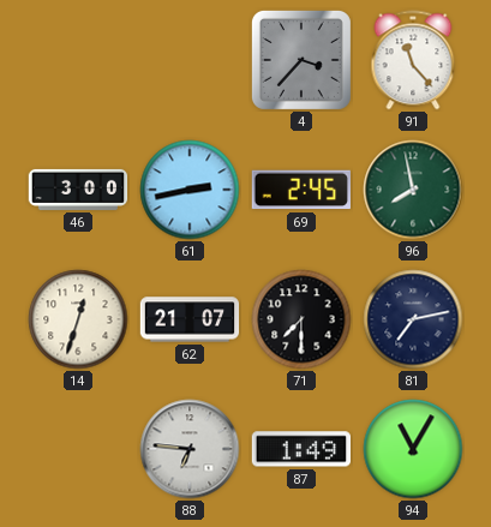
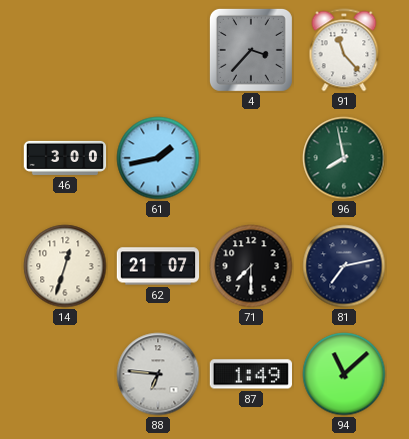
61: 2:43 -> 1:43
69: 2:45 -> none
94: 11:05 -> 11:08
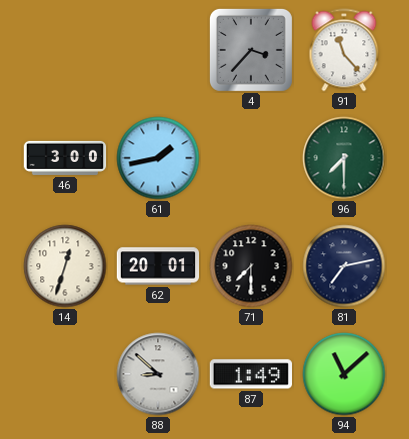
96: 7:58 -> 7:30
62: 21:07 -> 20:01
88: 6:46 -> 8:52
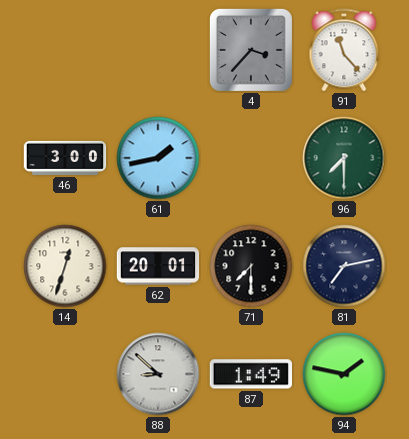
94: 11:08 -> 1:47
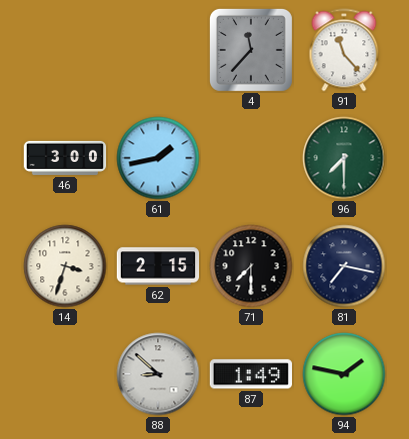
4: 3:37 -> 11:37
14: 12:33 -> 3:33
62: 20:01 -> 2:15
81: 7:13 -> 7:17
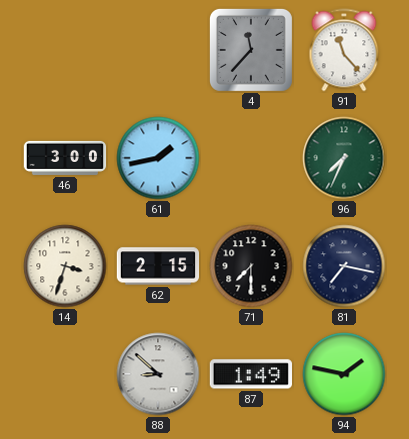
96: 7:30 -> 7:34
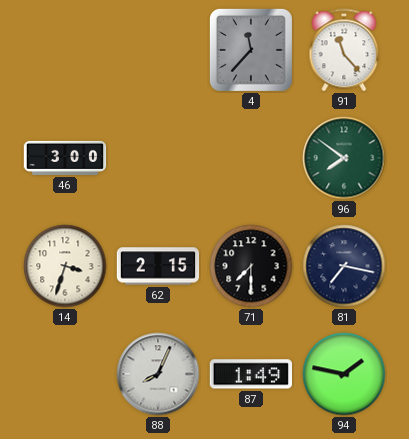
61: 1:43 -> none
96: 7:34 -> 7:51
88: 8:52 -> 8:04
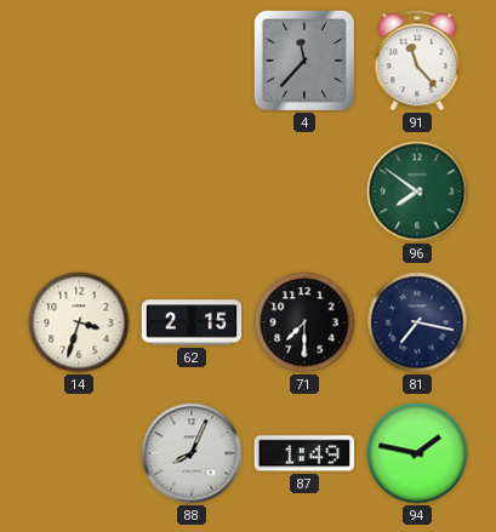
46: 3:00 -> none
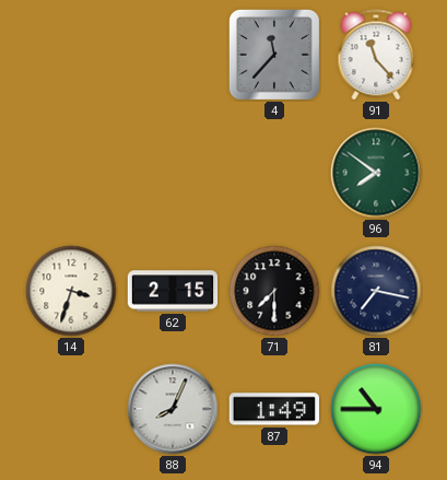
94: 1:47 -> 10:45
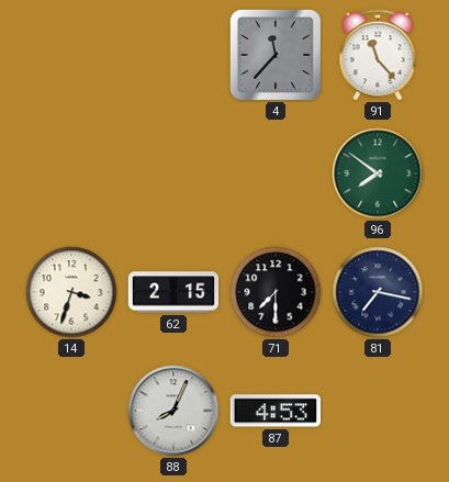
87: 1:49 -> 4:53
94: 10:45 -> none
